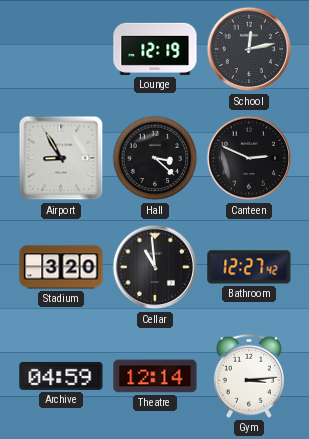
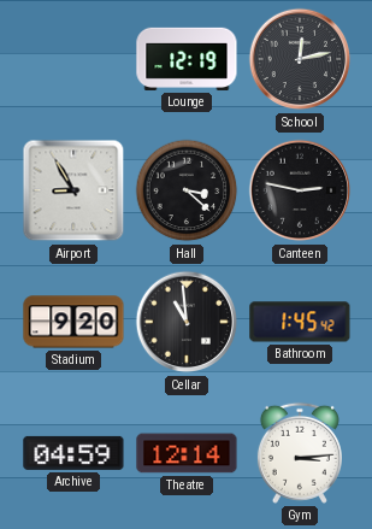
Canteen: 2:49 -> 2:47
Stadium: 3:20 -> 9:20
Bathroom: 12:27 -> 1:45
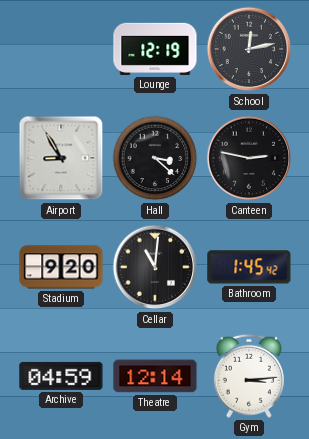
Cellar: 10:59 -> 11:01
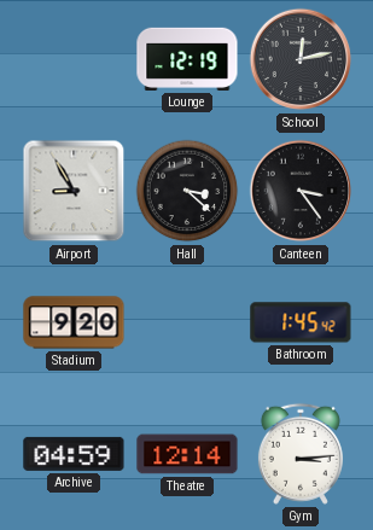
Canteen: 2:47 -> 3:24
Cellar: 11:01 -> none
